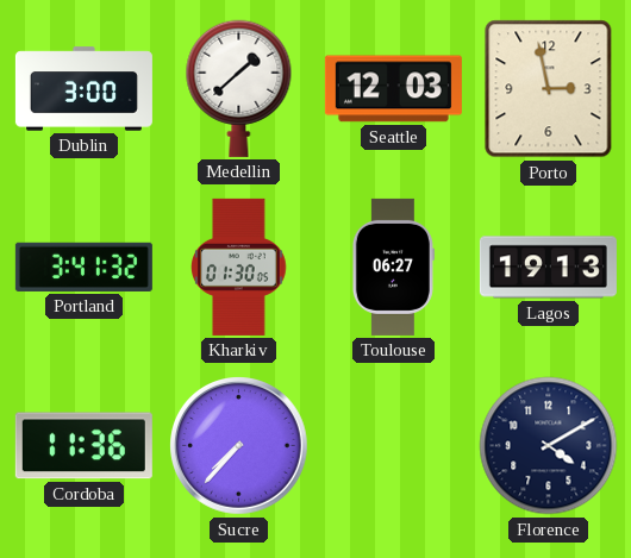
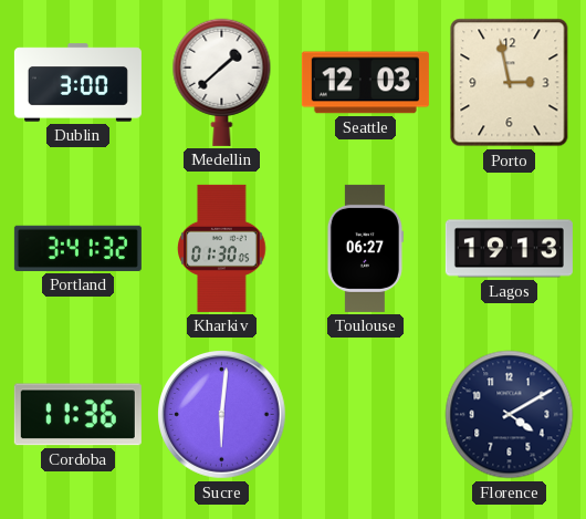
Sucre: 7:37 -> 6:01
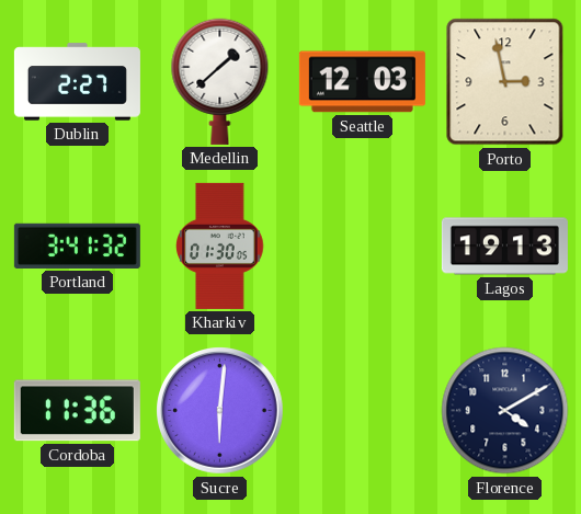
Dublin: 3:00 -> 2:27
Toulouse: 06:27 -> none
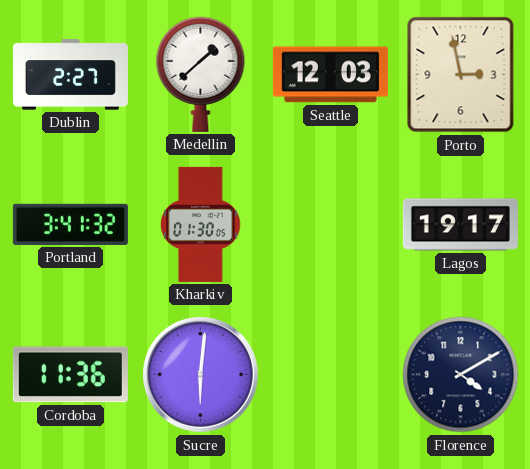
Lagos: 19:13 -> 19:17
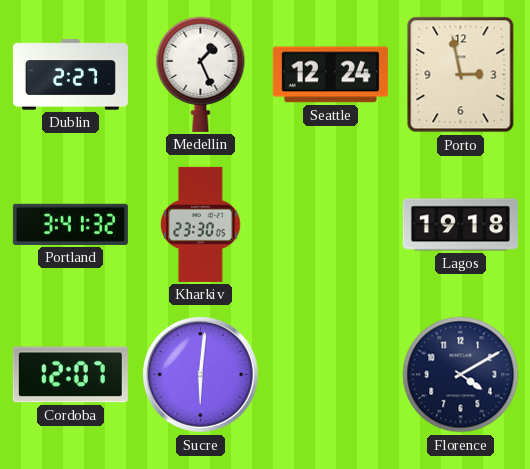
Medellin: 1:38 -> 1:26
Seattle: 12:03 -> 12:24
Kharkiv: 01:30 -> 23:30
Lagos: 19:17 -> 19:18
Cordoba: 11:36 -> 12:07
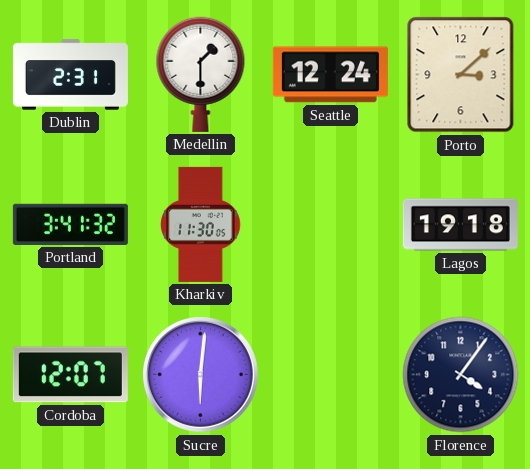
Dublin: 2:27 -> 2:31
Medellin: 1:26 -> 1:30
Porto: 2:58 -> 3:08
Kharkiv: 23:30 -> 11:30
Florence: 4:10 -> 4:06
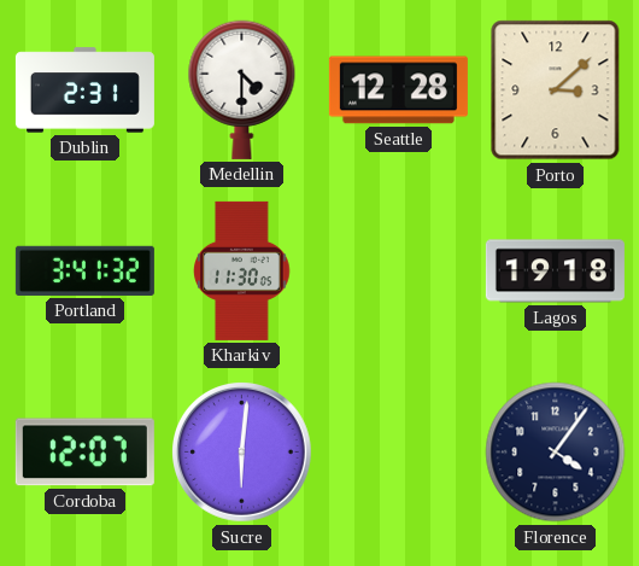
Medellin: 1:30 -> 4:30
Seattle: 12:24 -> 12:28
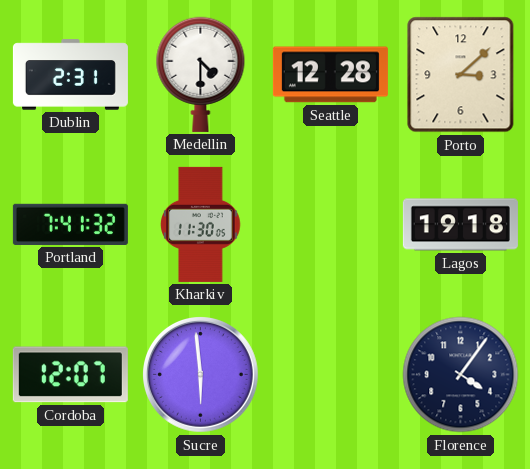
Portland: 3:41 -> 7:41
Sucre: 6:01 -> 5:59
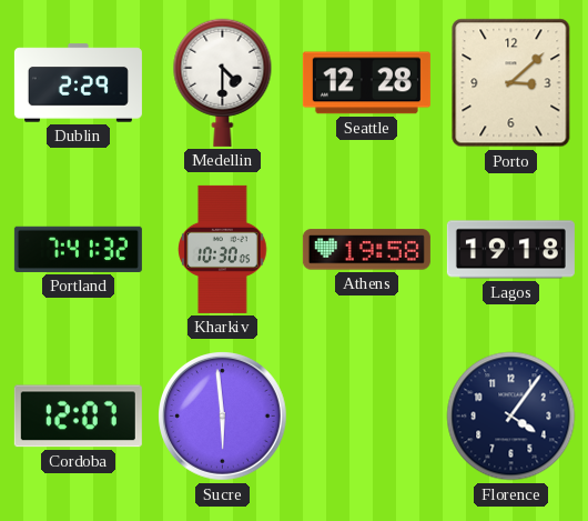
Dublin: 2:31 -> 2:29
Kharkiv: 11:30 -> 10:30
Athens: none -> 19:58
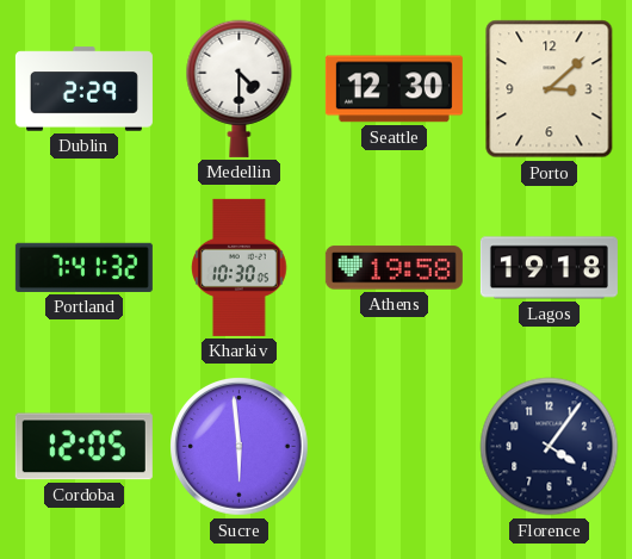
Seattle: 12:28 -> 12:30
Cordoba: 12:07 -> 12:05
